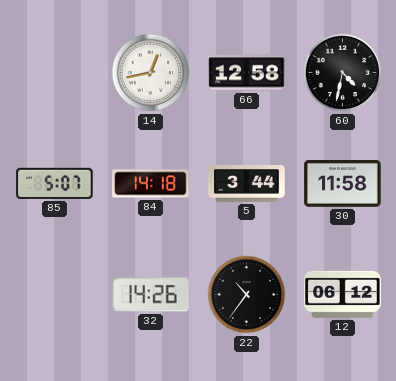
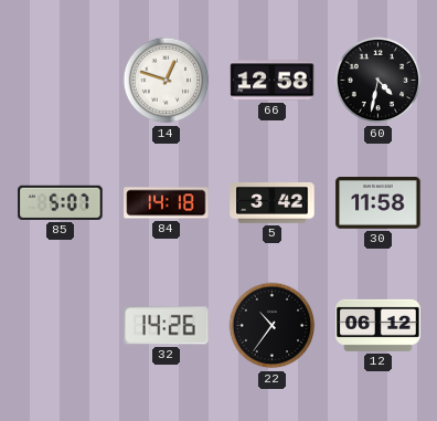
14: 12:43 -> 12:48
5: 3:44 -> 3:42
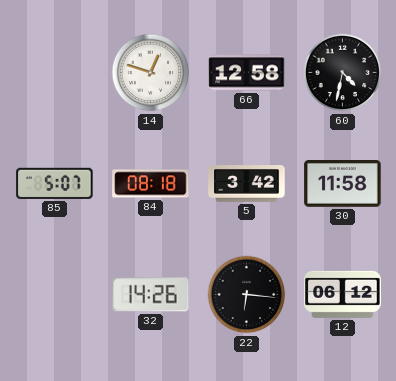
84: 14:18 -> 08:18
22: 10:36 -> 6:16
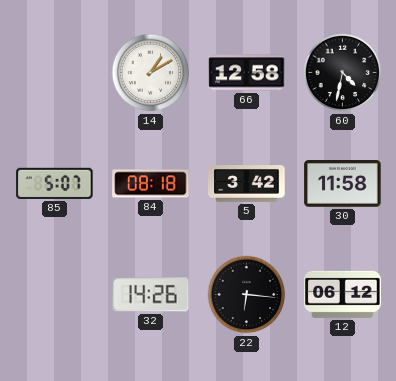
14: 12:48 -> 1:10
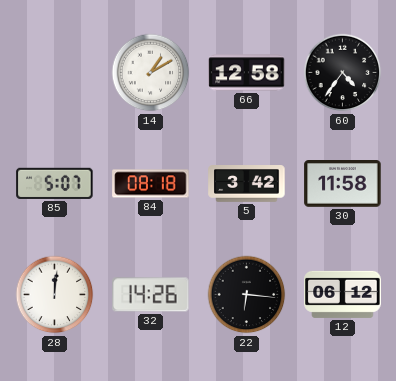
60: 4:32 -> 4:36
28: none -> 12:01
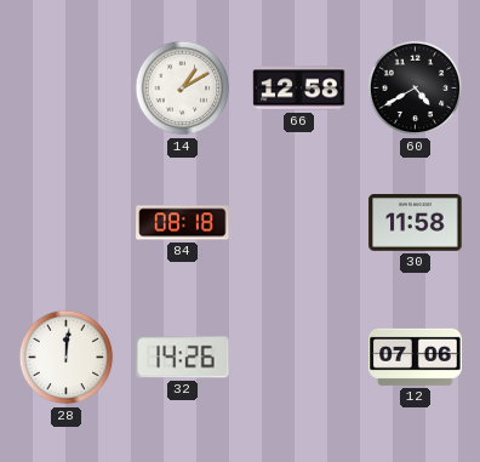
60: 4:36 -> 4:40
85: 5:07 -> none
5: 3:42 -> none
22: 6:16 -> none
12: 06:12 -> 07:06
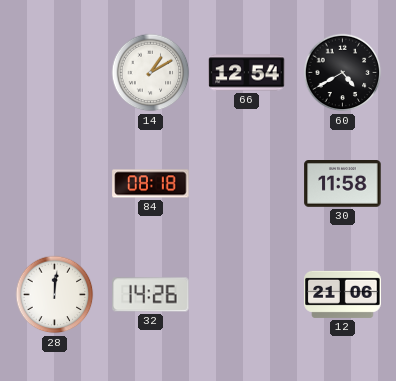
66: 12:58 -> 12:54
12: 07:06 -> 21:06
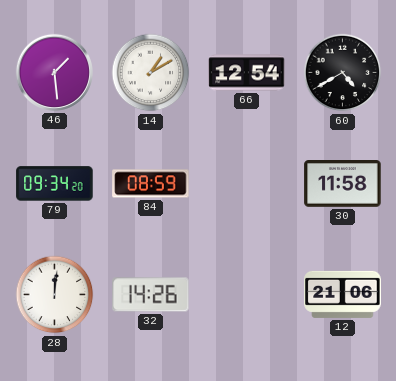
46: none -> 1:29
79: none -> 09:34
84: 08:18 -> 08:59
